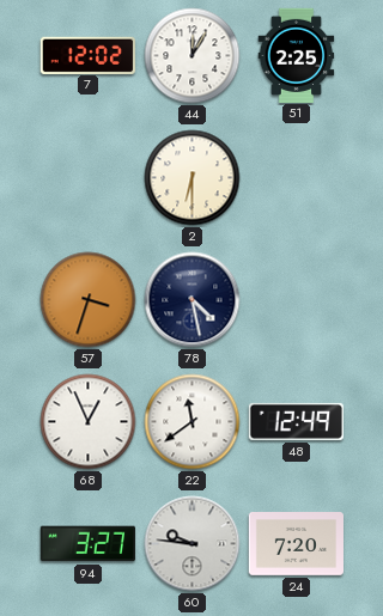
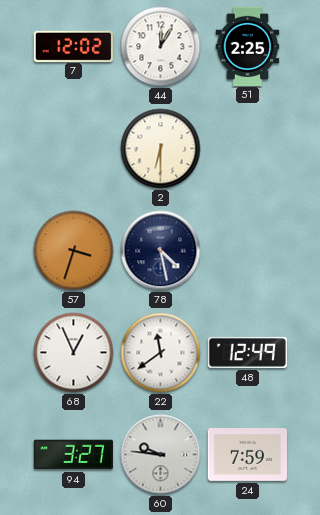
24: 7:20 -> 7:59
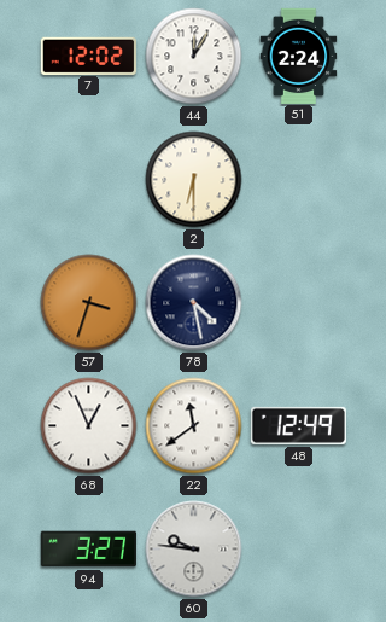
51: 2:25 -> 2:24
24: 7:59 -> none
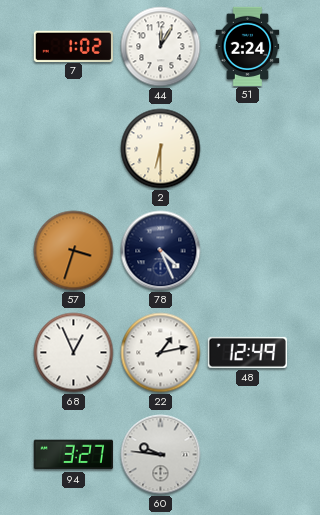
7: 12:02 -> 1:02
78: 4:28 -> 4:26
22: 11:39 -> 1:13
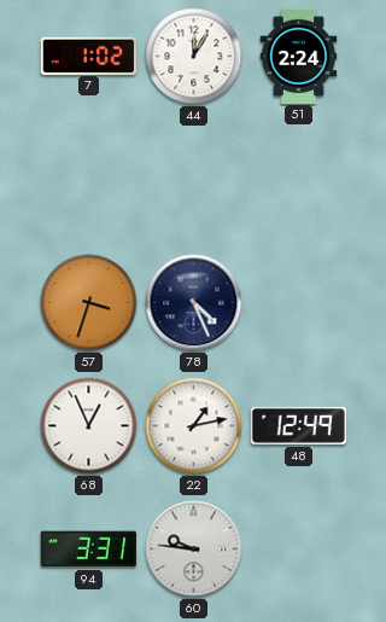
2: 6:30 -> none
94: 3:27 -> 3:31
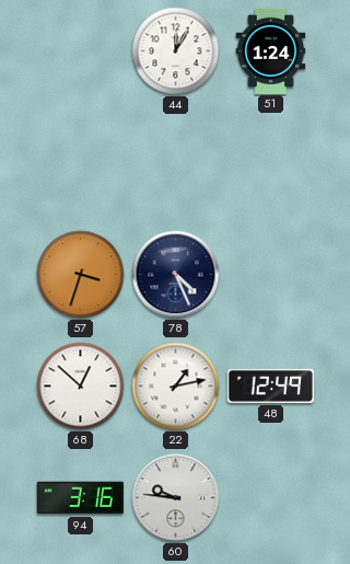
7: 1:02 -> none
51: 2:24 -> 1:24
68: 12:56 -> 12:52
94: 3:31 -> 3:16
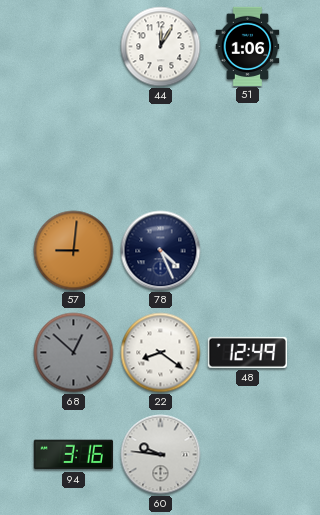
51: 1:24 -> 1:06
57: 3:33 -> 9:01
68 dial: white -> grey
22: 1:13 -> 8:21
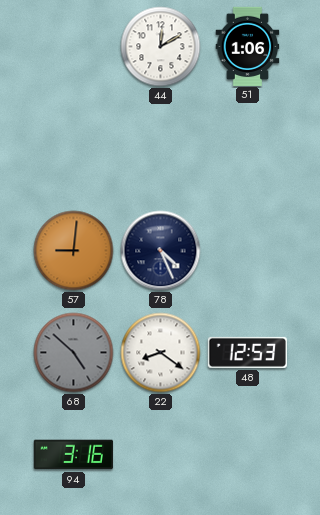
44: 12:05 -> 12:10
68: 12:52 -> 4:52
48: 12:49 -> 12:53
60: 9:46 -> none
